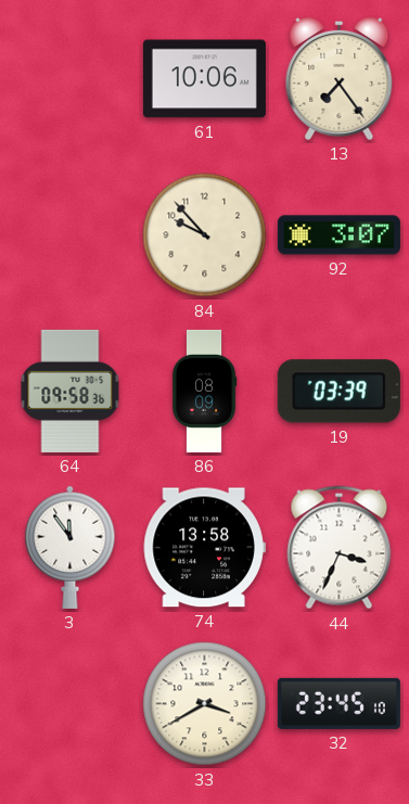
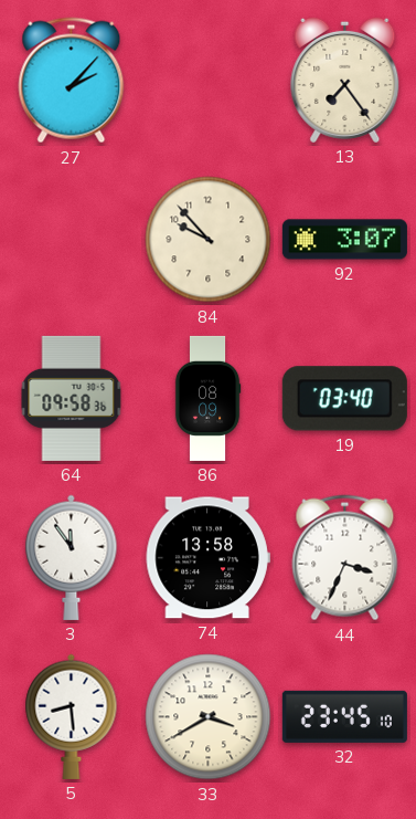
27: none -> 2:07
61: 10:06 -> none
19: 03:39 -> 03:40
5: none -> 8:29
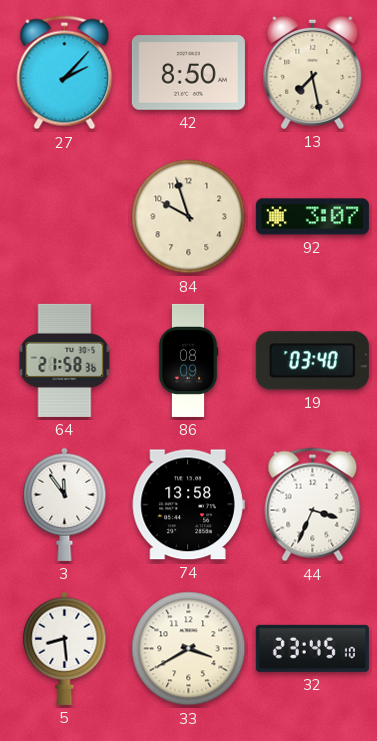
42: none -> 8:50
13: 7:24 -> 7:28
84: 9:53 -> 9:57
64: 09:58 -> 21:58
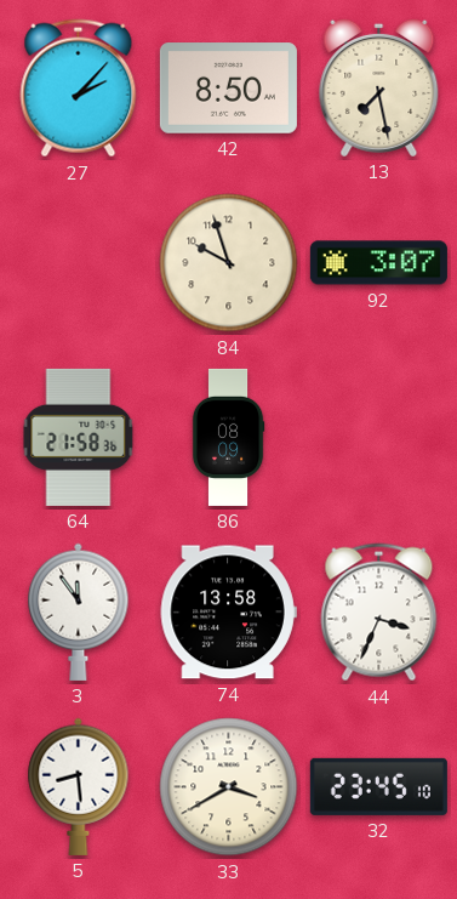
19: 03:40 -> none
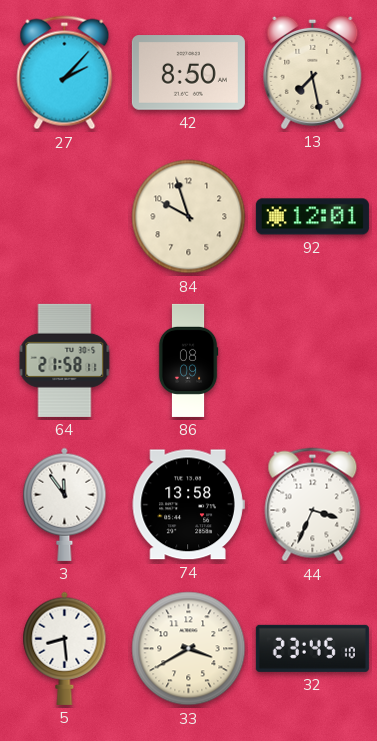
92: 3:07 -> 12:01
64: 21:58:36 -> 21:58:11
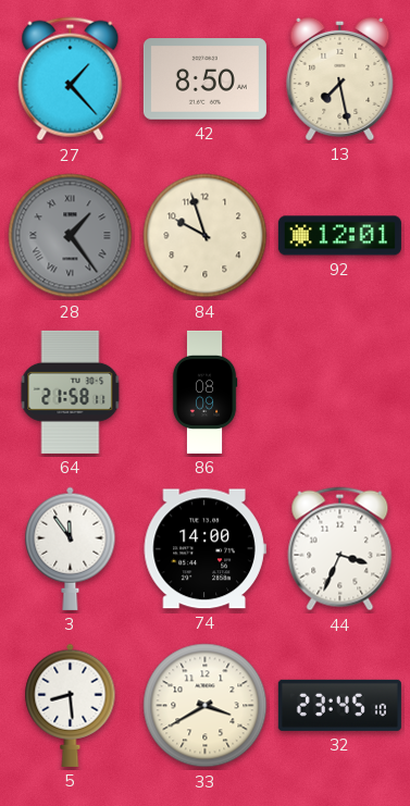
27: 2:07 -> 1:23
28: none -> 1:24
74: 13:58 -> 14:00
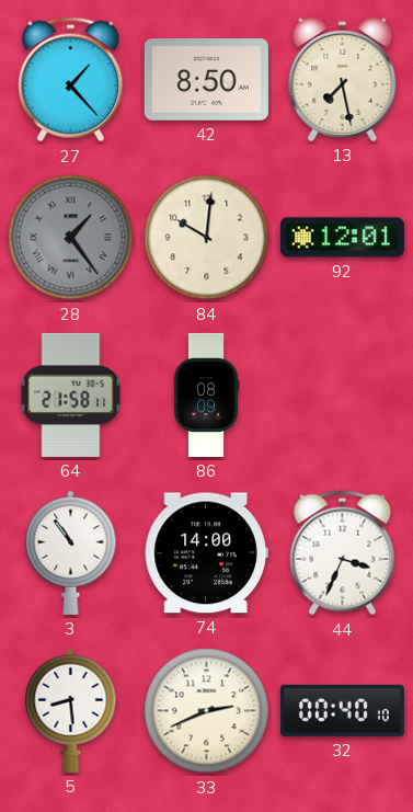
84: 9:57 -> 10:01
3: 11:54 -> 10:54
33: 3:40 -> 2:41
32: 23:45 -> 00:40
